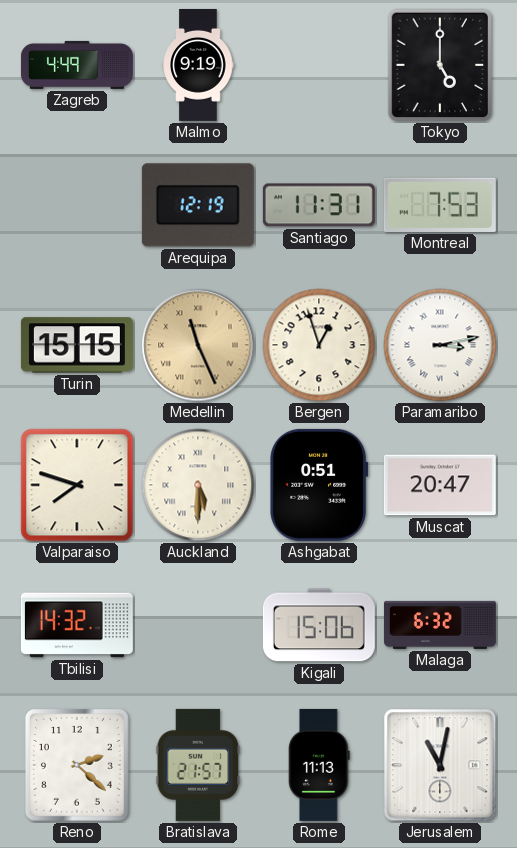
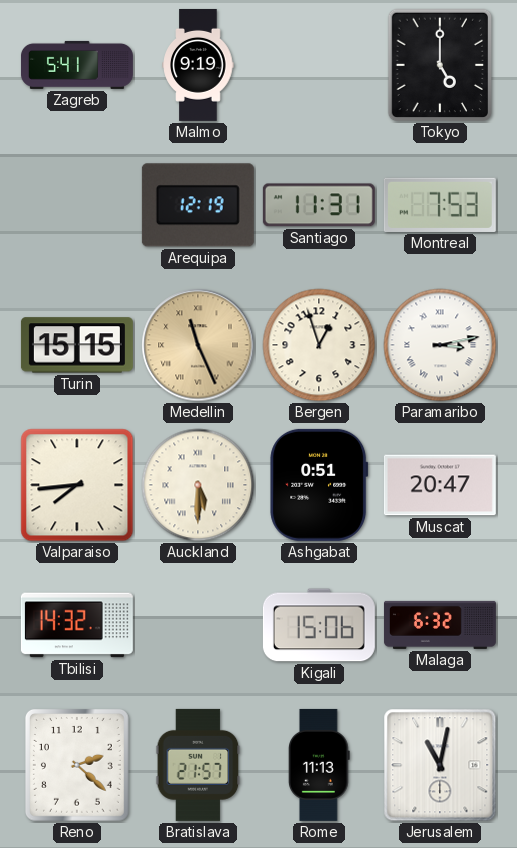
Zagreb: 4:49 -> 5:41
Valparaiso: 7:48 -> 7:44
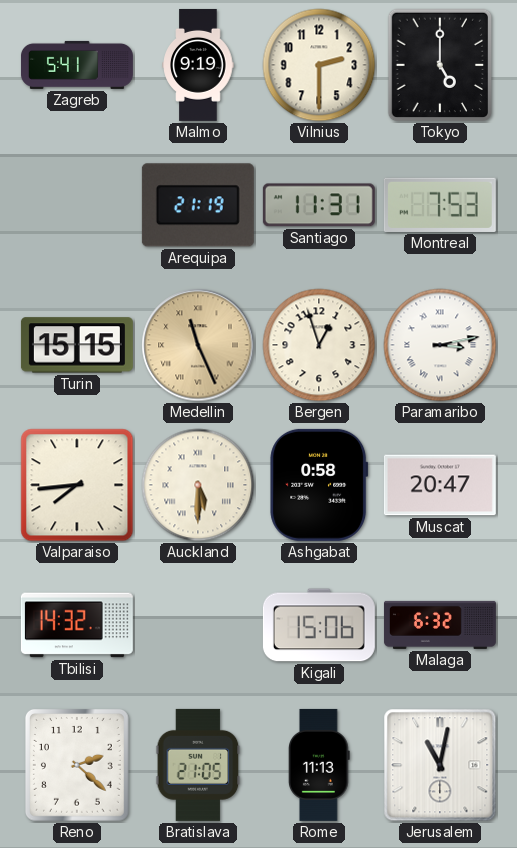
Vilnius: none -> 2:30
Arequipa: 12:19 -> 21:19
Ashgabat: 0:51 -> 0:58
Bratislava: 21:57 -> 21:05
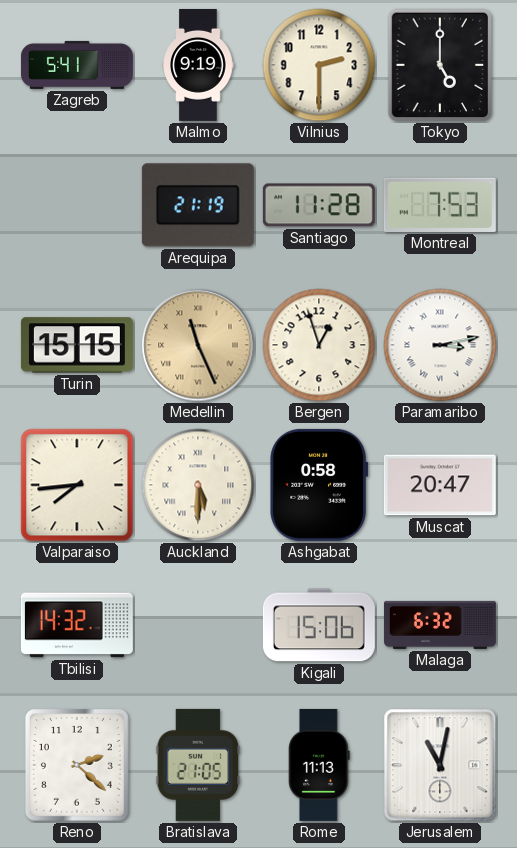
Santiago: 11:31 -> 11:28
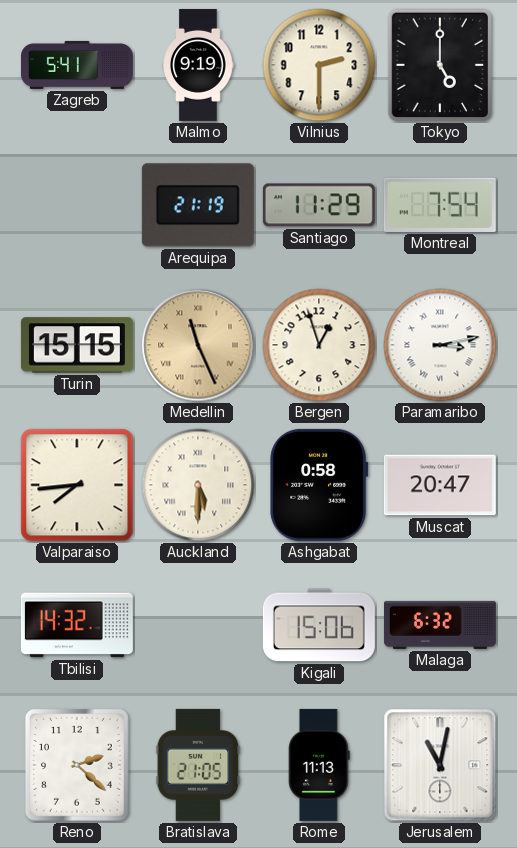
Santiago: 11:28 -> 11:29
Montreal: 7:53 -> 7:54
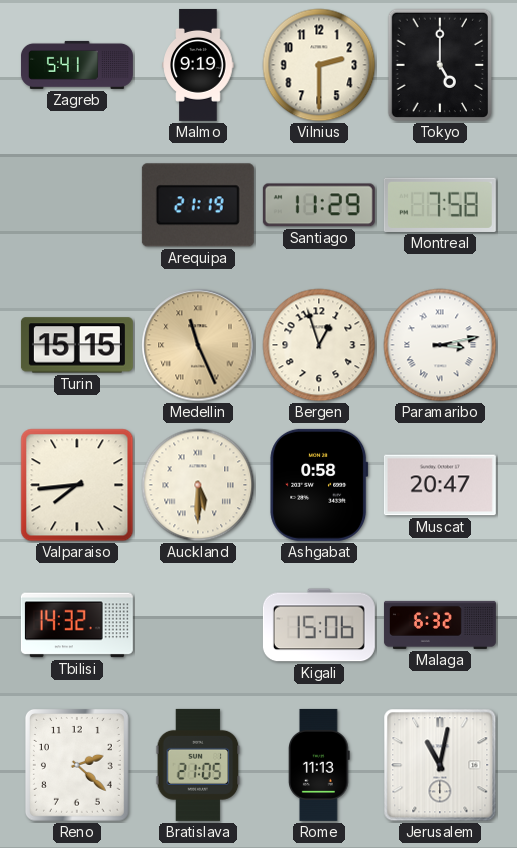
Montreal: 7:54 -> 7:58
